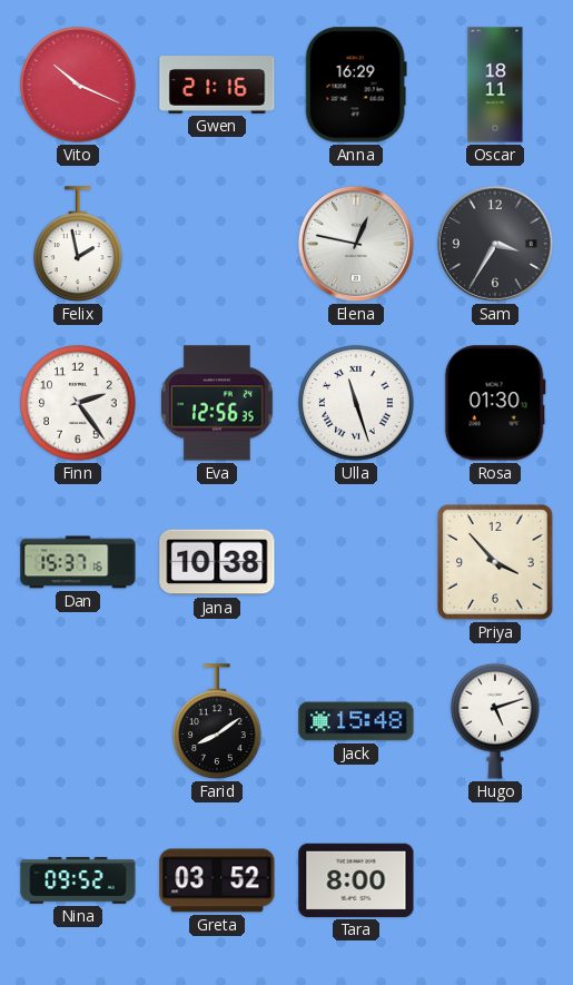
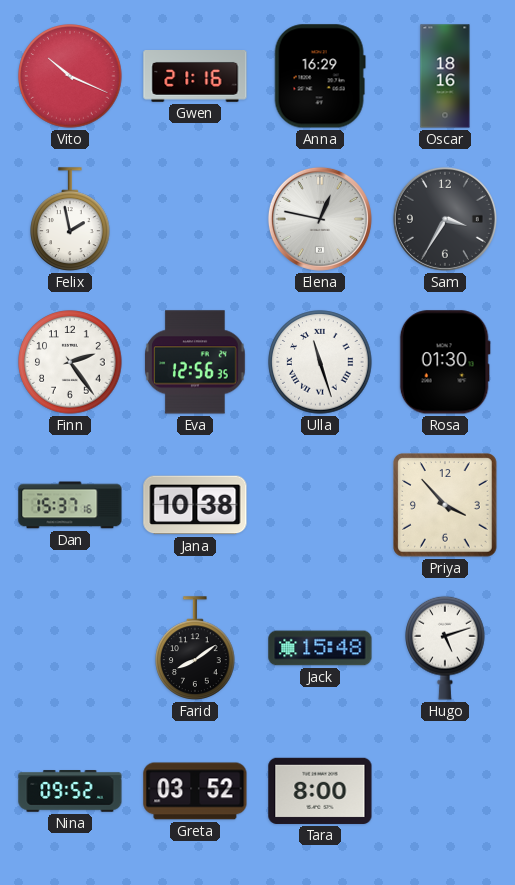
Oscar: 18:11 -> 18:16
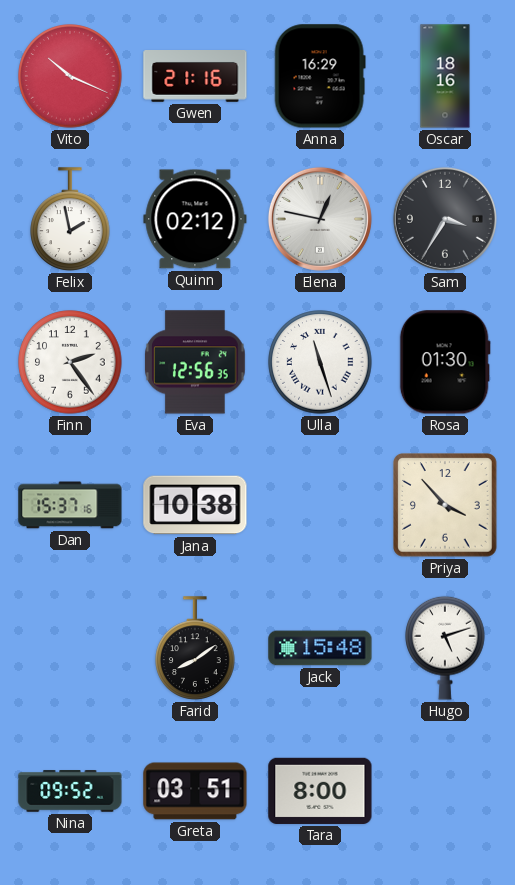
Quinn: none -> 02:12
Greta: 03:52 -> 03:51
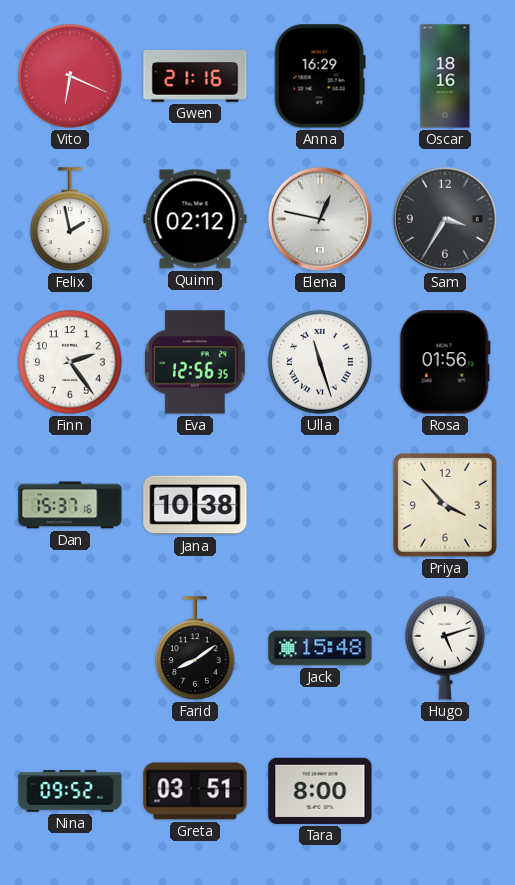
Vito: 10:19 -> 6:19
Rosa: 01:30 -> 01:56
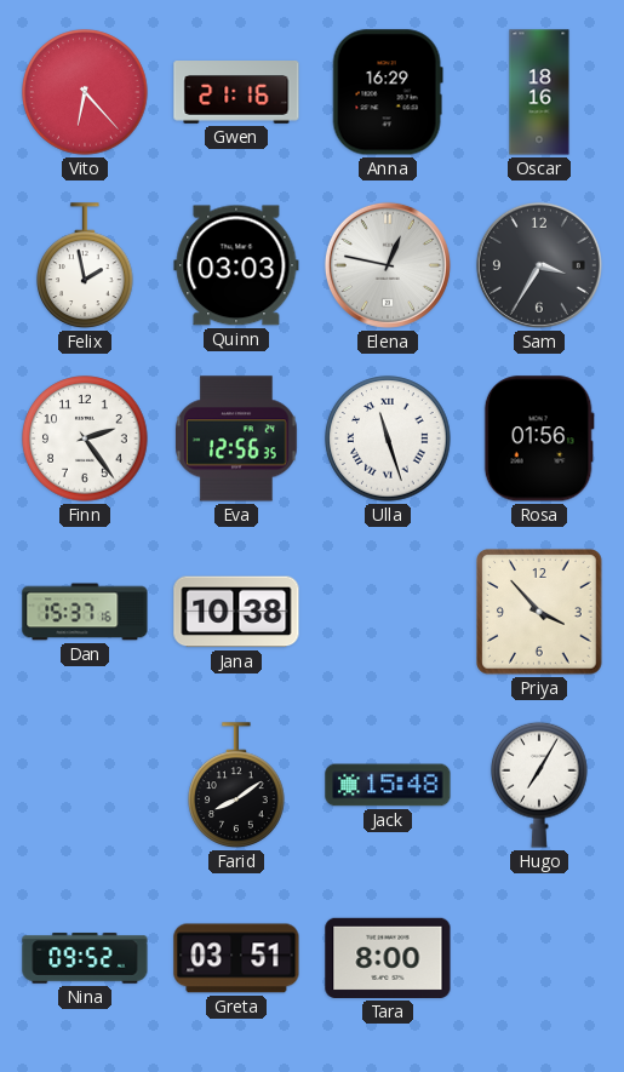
Vito: 6:19 -> 6:23
Quinn: 02:12 -> 03:03
Hugo: 5:12 -> 7:05
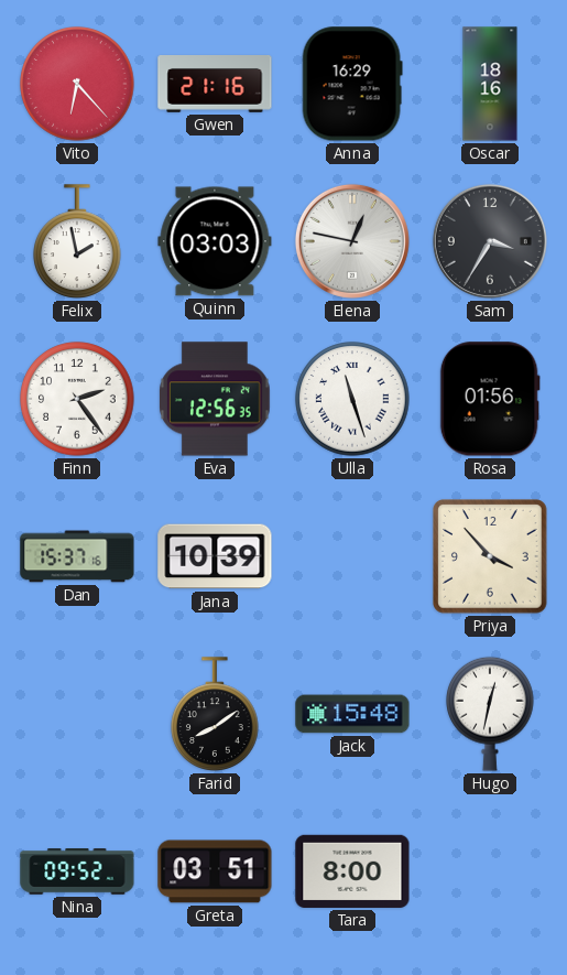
Jana: 10:38 -> 10:39
Hugo: 7:05 -> 12:32
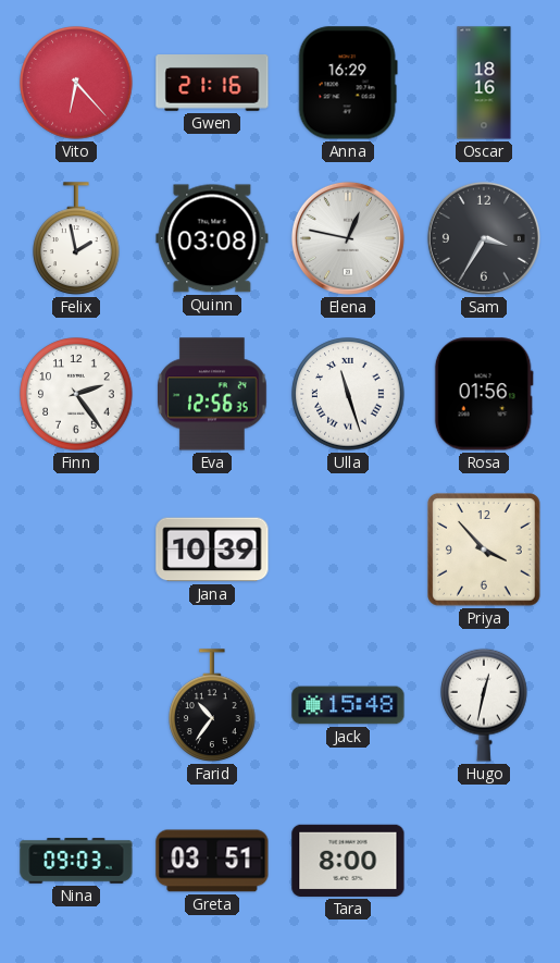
Quinn: 03:03 -> 03:08
Dan: 15:37 -> none
Farid: 8:09 -> 10:36
Nina: 09:52 -> 09:03
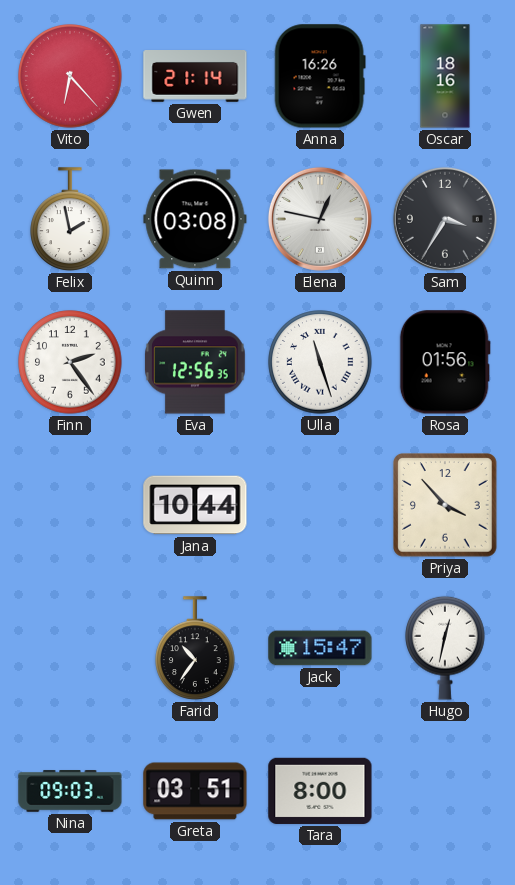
Gwen: 21:16 -> 21:14
Anna: 16:29 -> 16:26
Jana: 10:39 -> 10:44
Jack: 15:48 -> 15:47
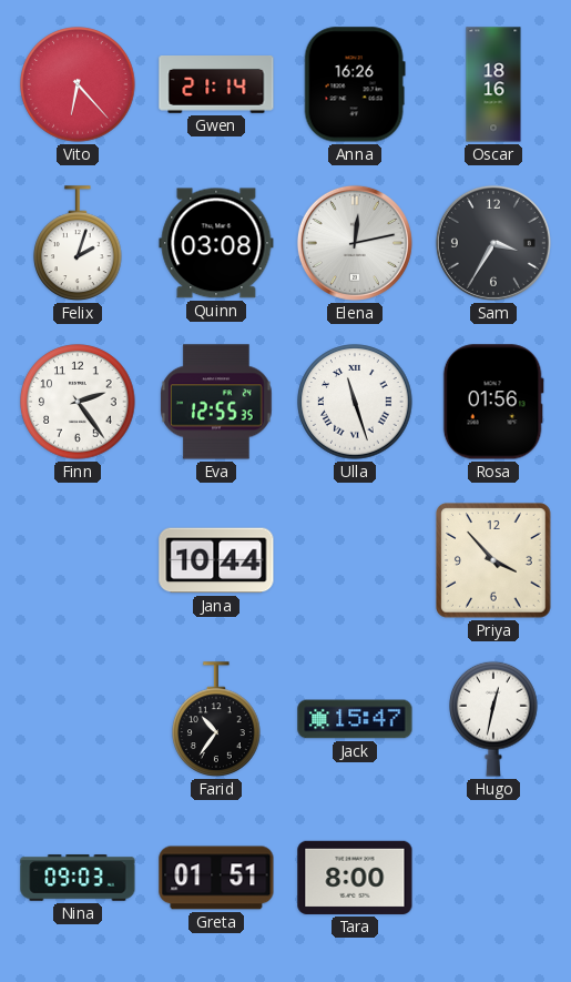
Felix: 1:58 -> 2:03
Elena: 12:47 -> 12:13
Eva: 12:56 -> 12:55
Greta: 03:51 -> 01:51
